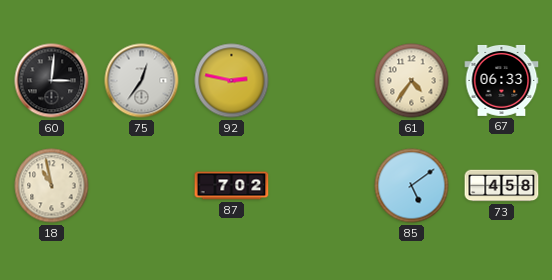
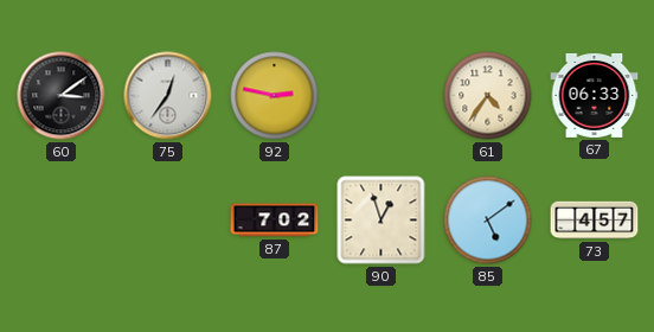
60: 3:01 -> 3:09
18: 10:58 -> none
90: none -> 12:57
73: 4:58 -> 4:57
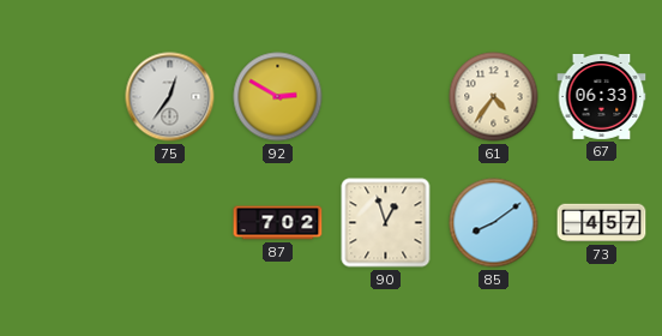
60: 3:09 -> none
92: 2:47 -> 2:50
85: 5:09 -> 8:09
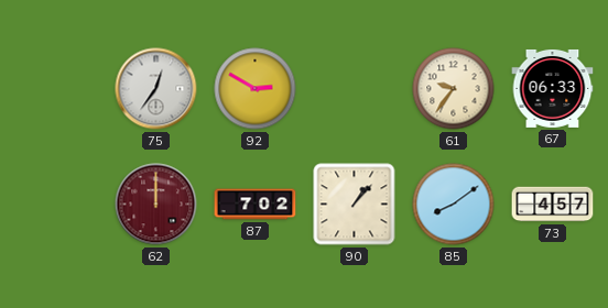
61: 4:36 -> 9:36
62: none -> 12:00
90: 12:57 -> 1:07
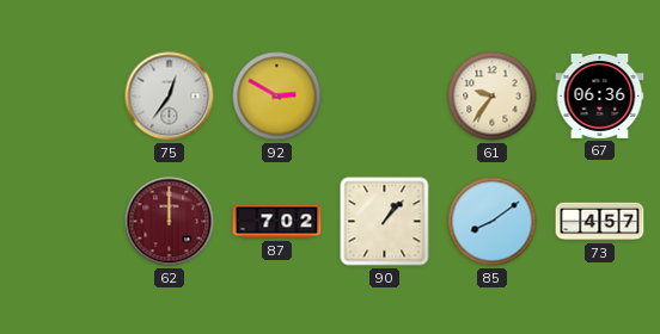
67: 06:33 -> 06:36
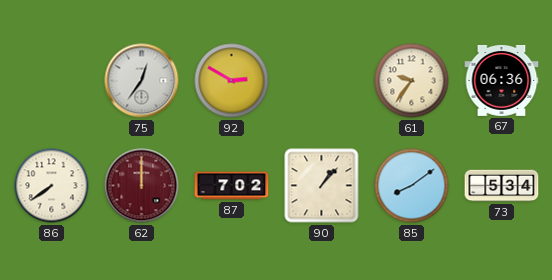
86: none -> 7:39
73: 4:57 -> 5:34
